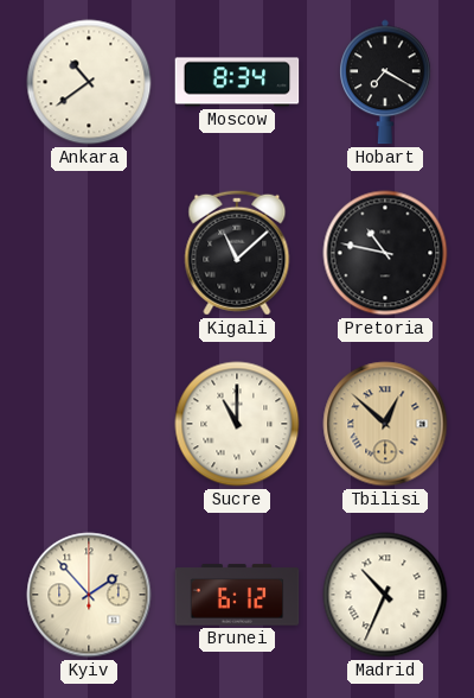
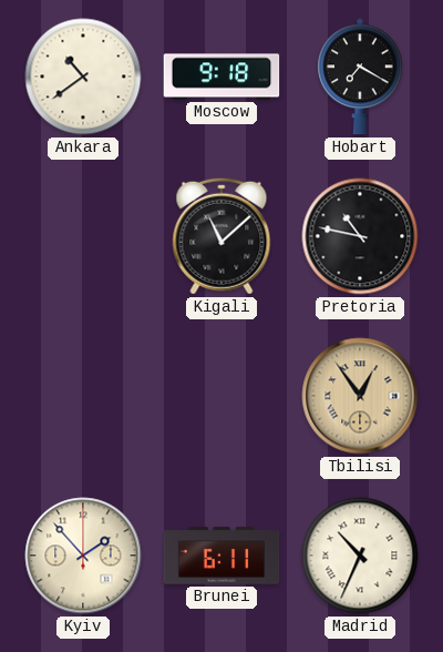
Moscow: 8:34 -> 9:18
Sucre: 11:00 -> none
Tbilisi: 12:52 -> 12:54
Brunei: 6:12 -> 6:11
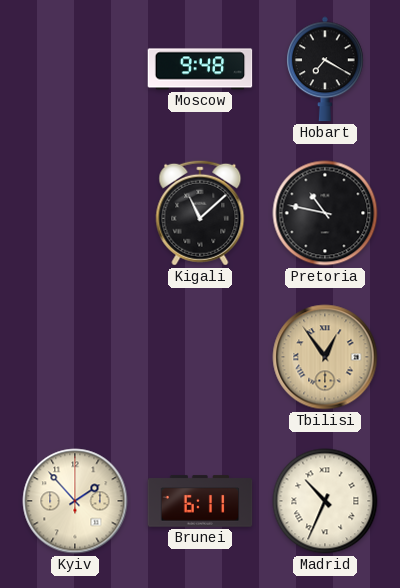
Ankara: 10:39 -> none
Moscow: 9:18 -> 9:48
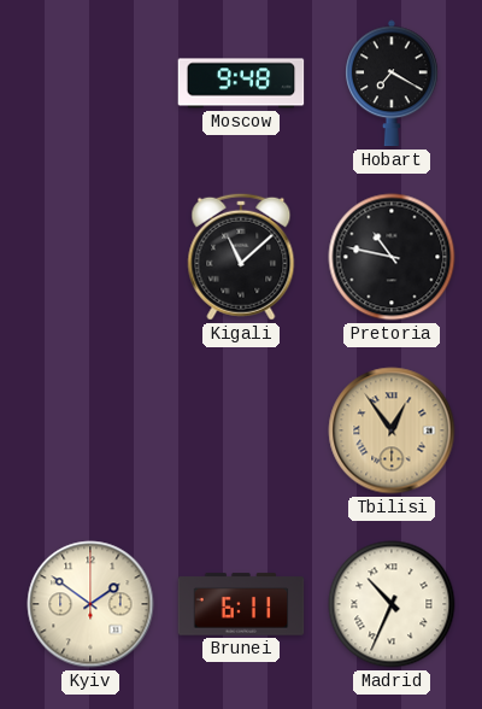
Kyiv: 1:53 -> 1:51
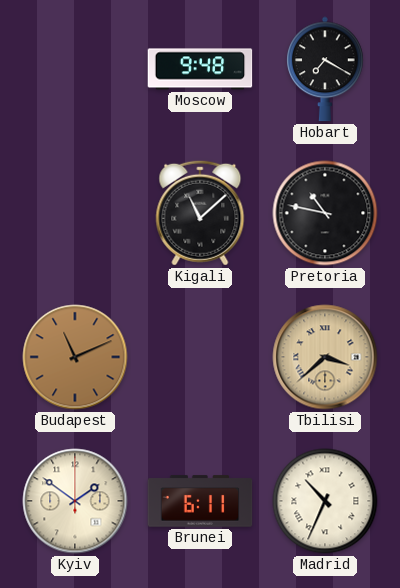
Budapest: none -> 11:11
Tbilisi: 12:54 -> 3:38
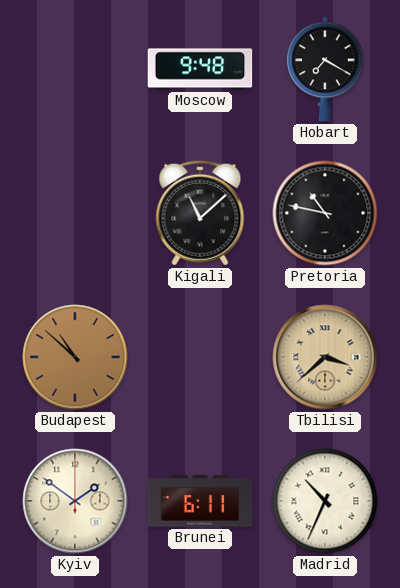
Budapest: 11:11 -> 10:52
